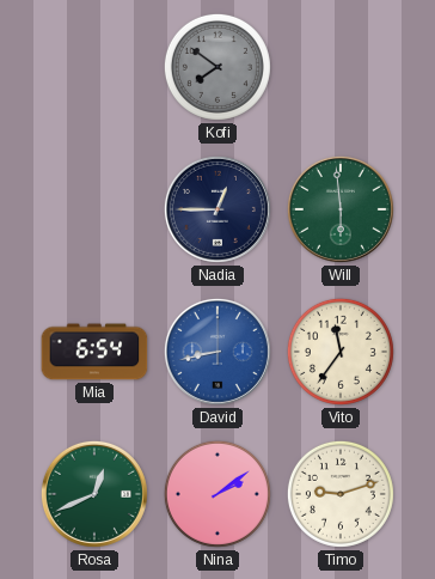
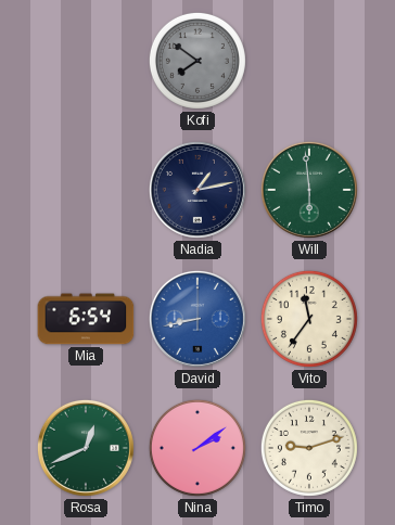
Nadia: 12:45 -> 1:13
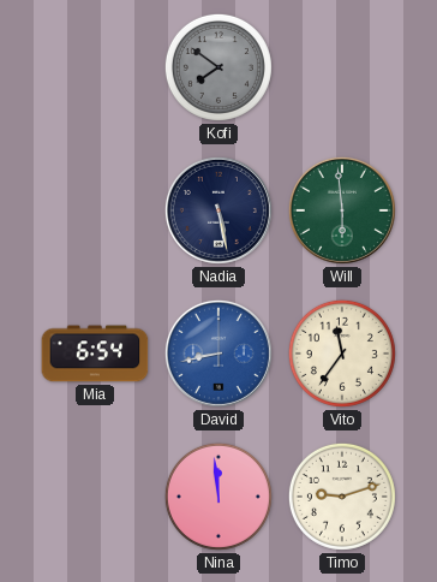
Nadia: 1:13 -> 5:28
Rosa: 12:41 -> none
Nina: 2:09 -> 11:59
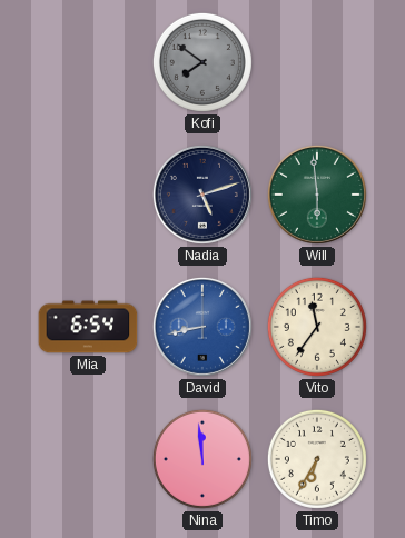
Nadia: 5:28 -> 5:12
Timo: 9:12 -> 6:35
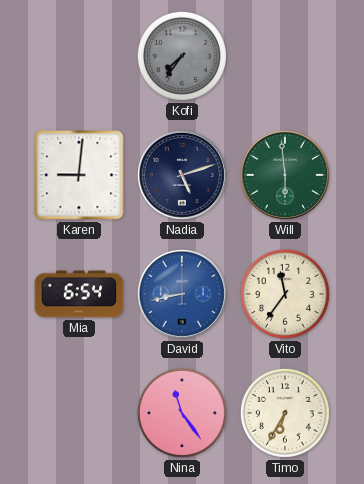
Kofi: 7:51 -> 7:36
Karen: none -> 9:01
Nina: 11:59 -> 11:24
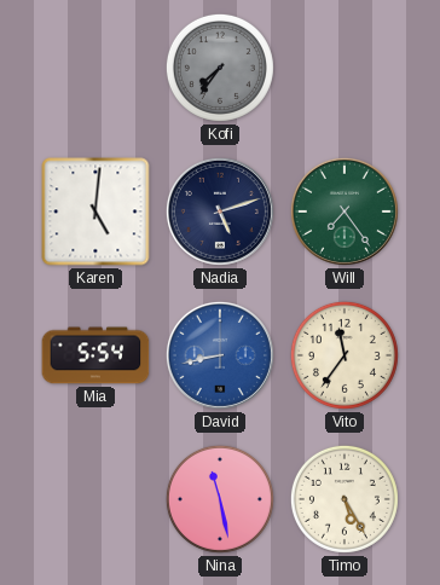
Karen: 9:01 -> 5:01
Will: 5:59 -> 7:24
Mia: 6:54 -> 5:54
Nina: 11:24 -> 11:28
Timo: 6:35 -> 5:25
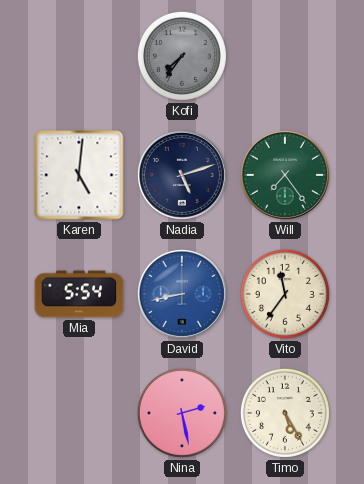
Nina: 11:28 -> 2:28
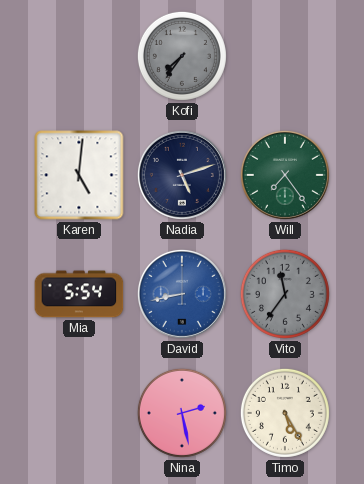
Vito dial: cream -> grey
